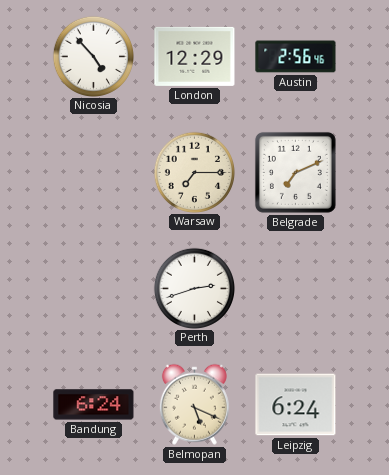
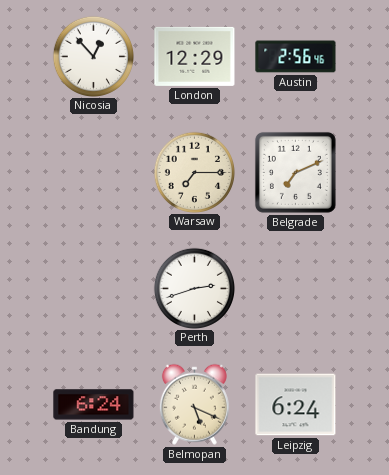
Nicosia: 4:53 -> 12:53
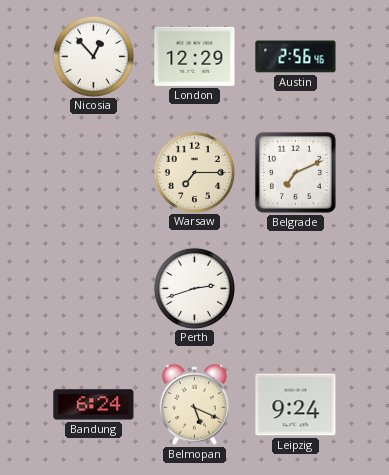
Leipzig: 6:24 -> 9:24
